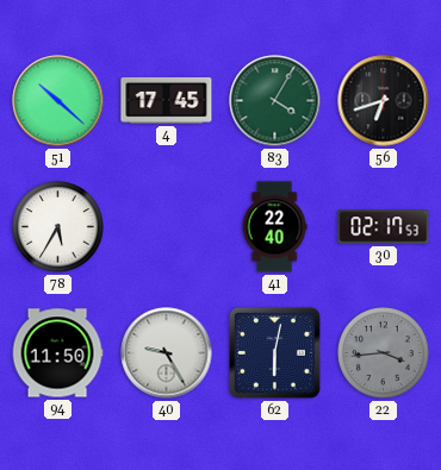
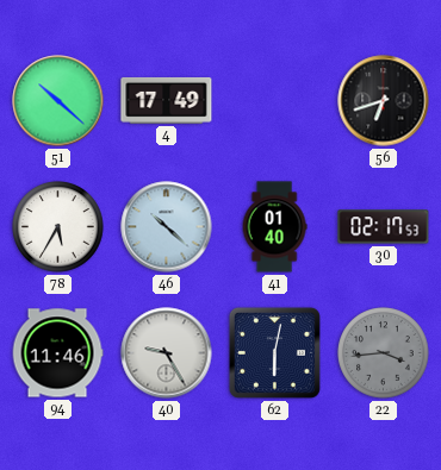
4: 17:45 -> 17:49
83: 4:05 -> none
46: none -> 10:22
41: 22:40 -> 01:40
94: 11:50 -> 11:46
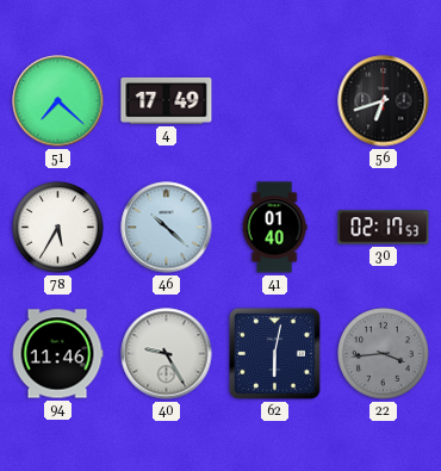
51: 10:22 -> 7:22
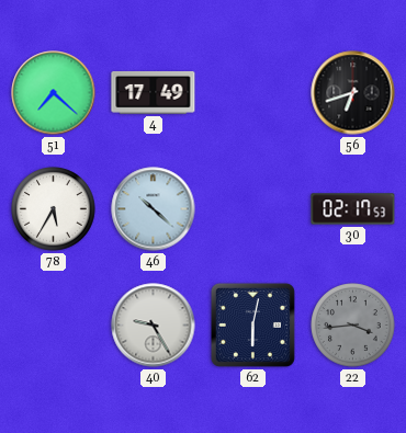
41: 01:40 -> none
94: 11:46 -> none
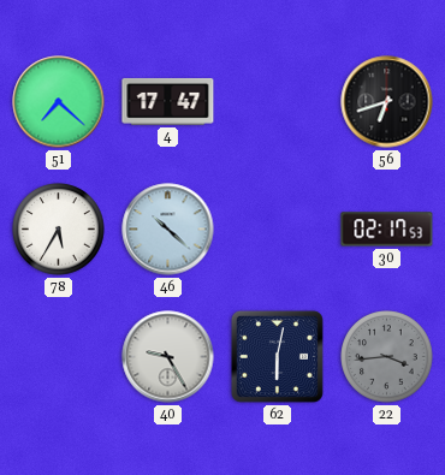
4: 17:49 -> 17:47
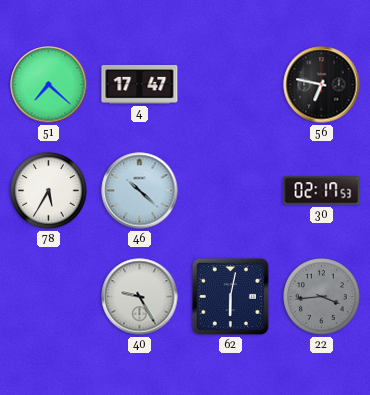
56: 6:42 -> 6:47
